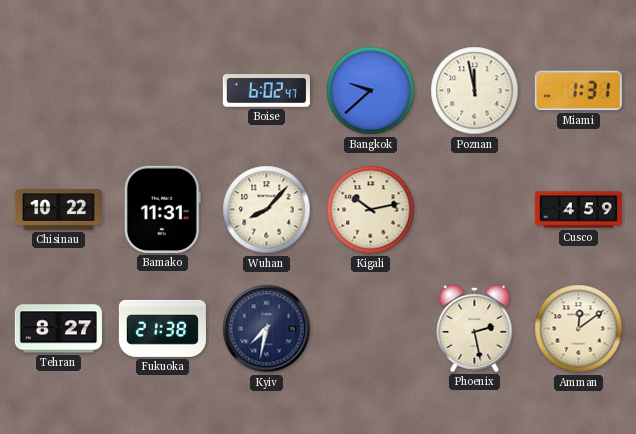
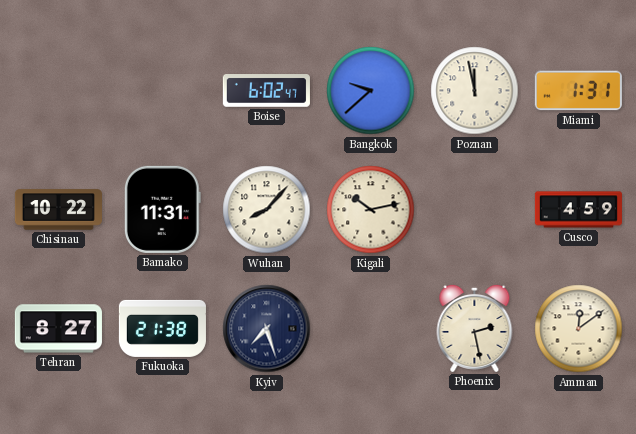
Kyiv: 7:32 -> 7:27
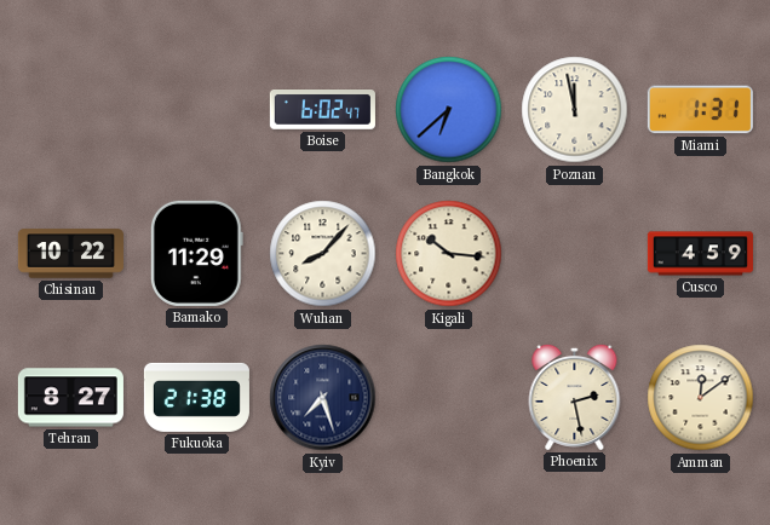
Bangkok: 9:38 -> 6:38
Bamako: 11:31 -> 11:29
Kigali: 10:13 -> 10:16
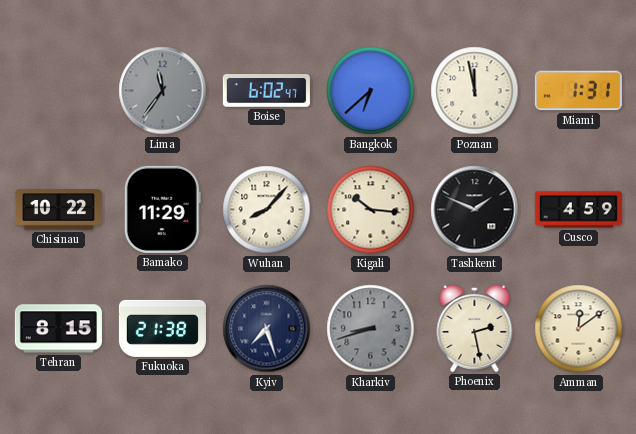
Lima: none -> 11:36
Tashkent: none -> 1:49
Tehran: 8:27 -> 8:15
Kharkiv: none -> 8:42
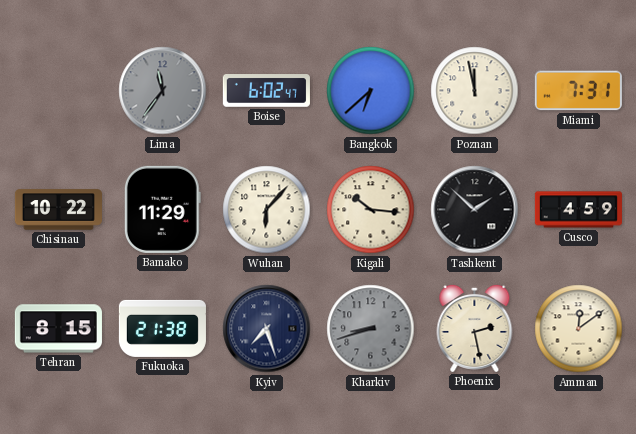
Miami: 1:31 -> 7:31
Wuhan: 8:07 -> 6:07
Tashkent: 1:49 -> 1:52
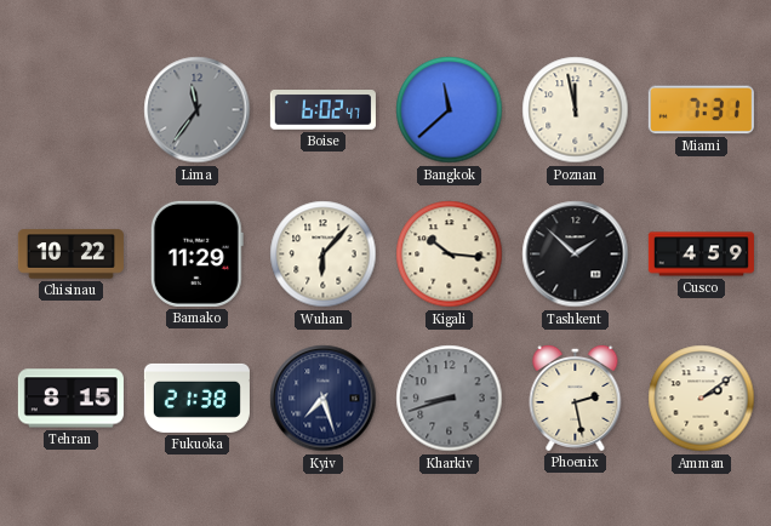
Bangkok: 6:38 -> 11:38
Amman: 12:09 -> 2:09
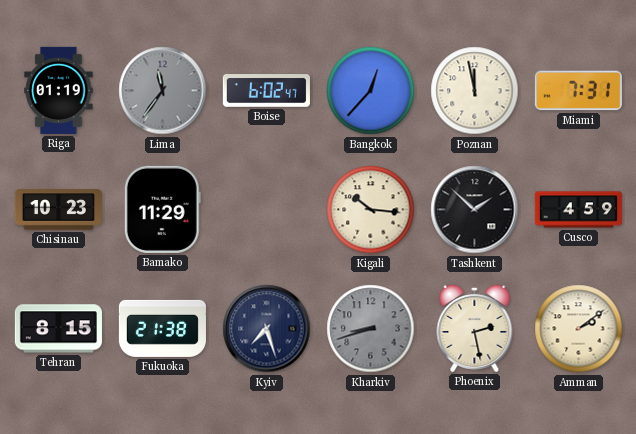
Riga: none -> 01:19
Bangkok: 11:38 -> 12:37
Chisinau: 10:22 -> 10:23
Wuhan: 6:07 -> none
